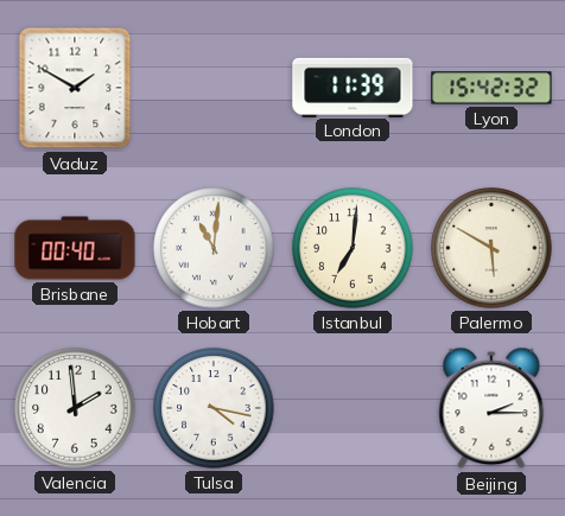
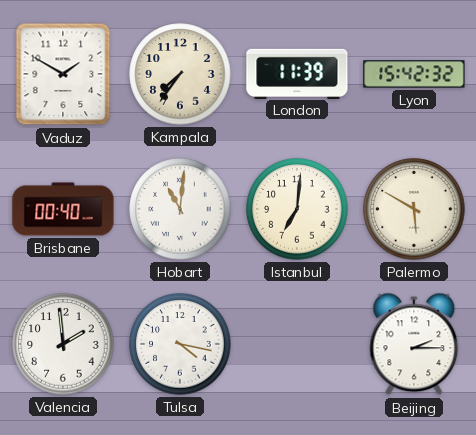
Kampala: none -> 7:36
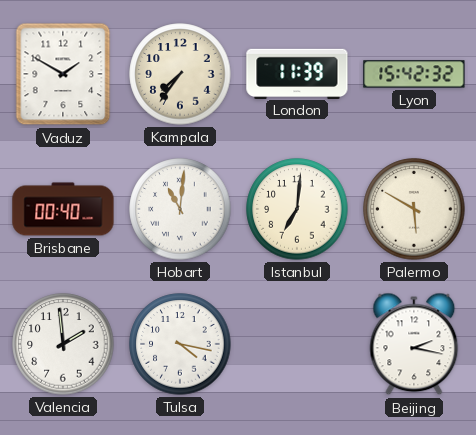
Beijing: 2:15 -> 2:17
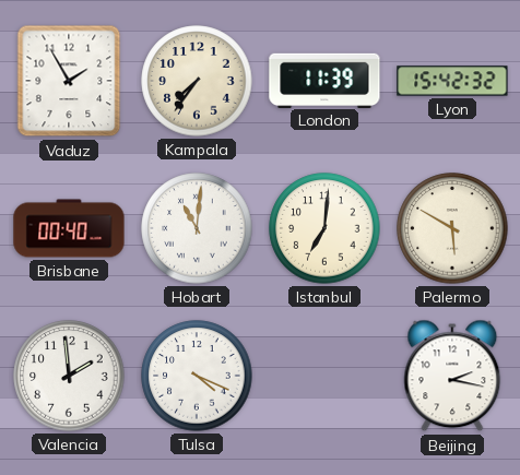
Vaduz: 1:50 -> 1:55
Tulsa: 4:17 -> 4:19
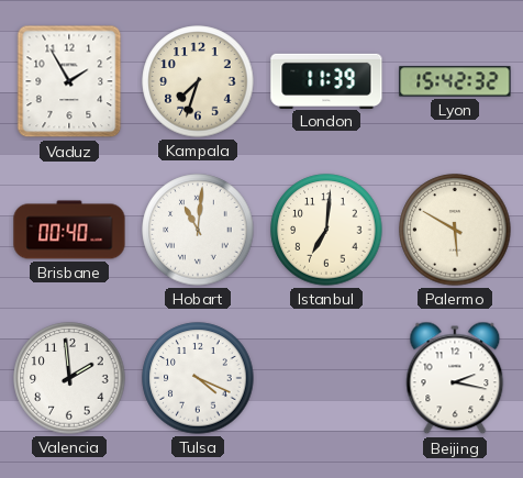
Kampala: 7:36 -> 7:33
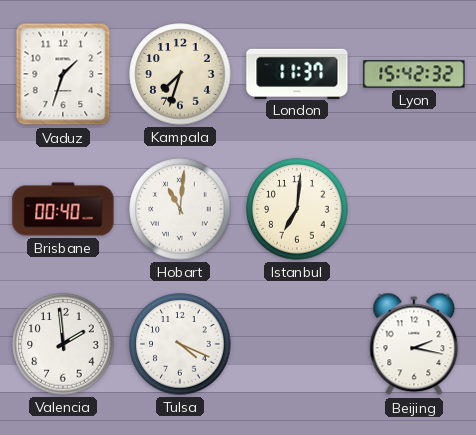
Vaduz: 1:55 -> 1:33
London: 11:39 -> 11:37
Palermo: 5:50 -> none
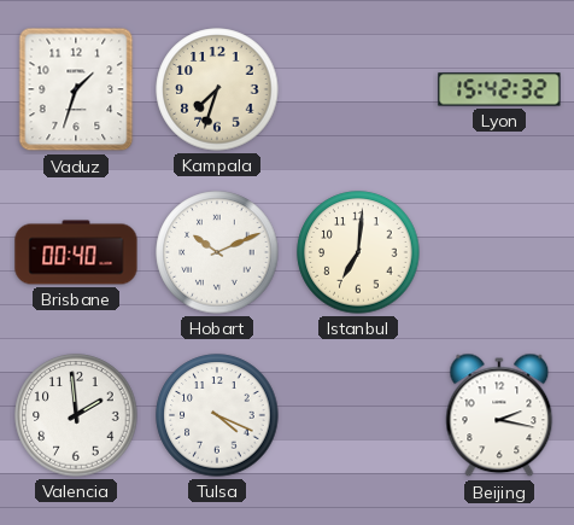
London: 11:37 -> none
Hobart: 11:01 -> 10:11
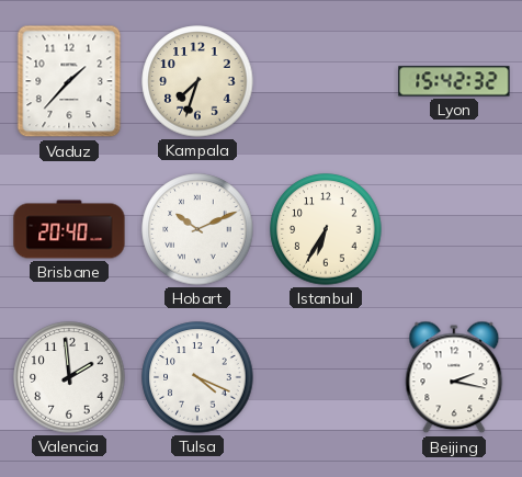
Vaduz: 1:33 -> 1:37
Brisbane: 00:40 -> 20:40
Istanbul: 7:01 -> 6:35
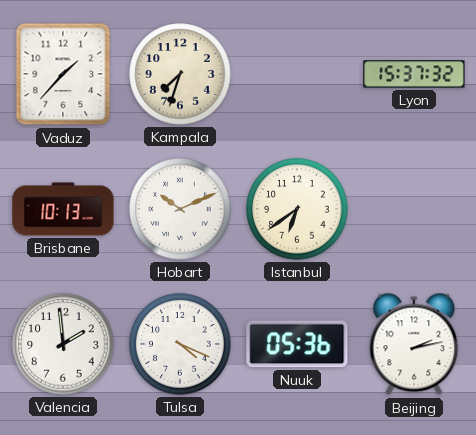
Lyon: 15:42 -> 15:37
Brisbane: 20:40 -> 10:13
Istanbul: 6:35 -> 6:39
Nuuk: none -> 05:36
Beijing: 2:17 -> 2:13
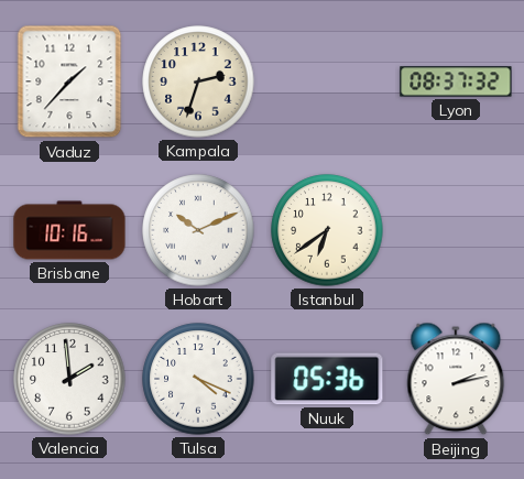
Kampala: 7:33 -> 2:33
Lyon: 15:37 -> 08:37
Brisbane: 10:13 -> 10:16
